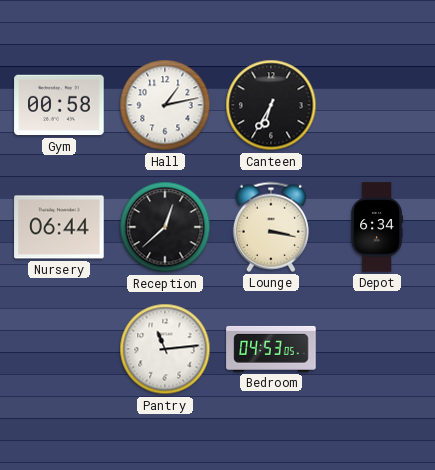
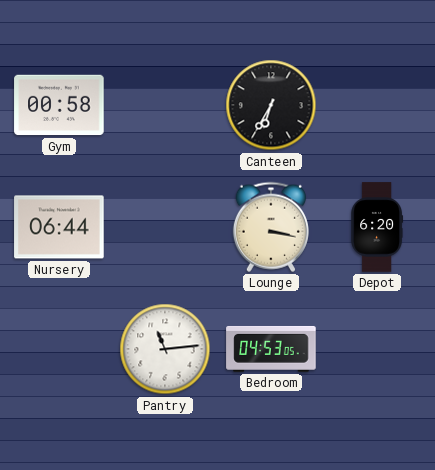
Hall: 1:13 -> none
Reception: 12:38 -> none
Depot: 6:34 -> 6:20
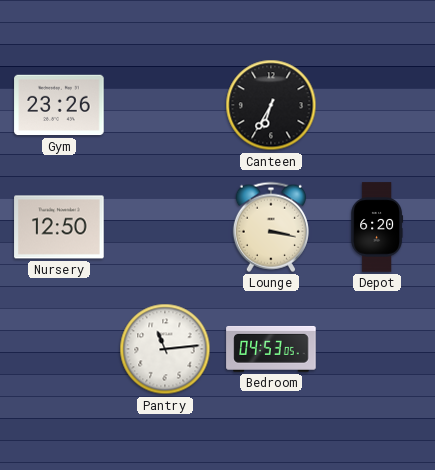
Gym: 00:58 -> 23:26
Nursery: 06:44 -> 12:50
